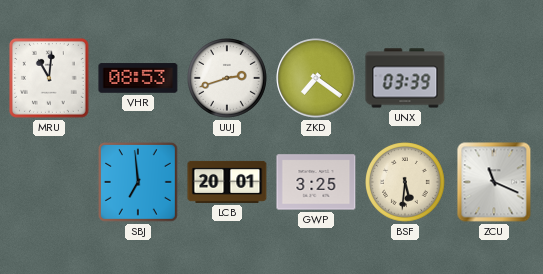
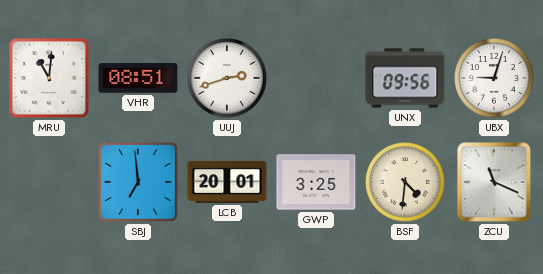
VHR: 08:53 -> 08:51
ZKD: 7:21 -> none
UNX: 03:39 -> 09:56
UBX: none -> 9:03
BSF: 5:31 -> 4:31
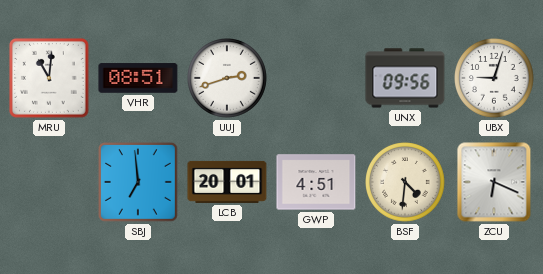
GWP: 3:25 -> 4:51
ZCU: 11:19 -> 6:19
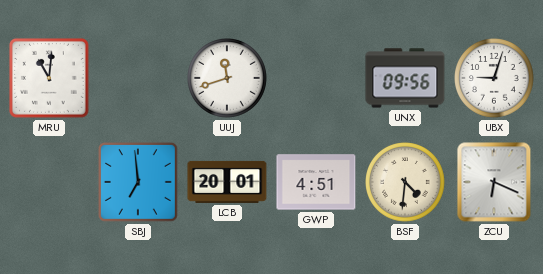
VHR: 08:51 -> none
UUJ: 2:42 -> 11:42
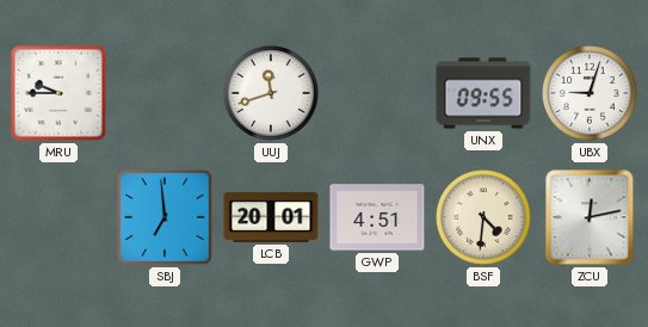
MRU: 11:01 -> 9:45
UNX: 09:56 -> 09:55
ZCU: 6:19 -> 12:13
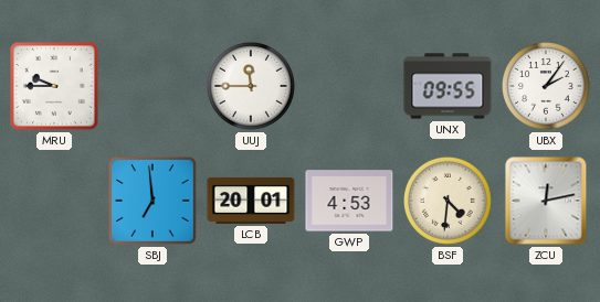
UUJ: 11:42 -> 11:45
UBX: 9:03 -> 2:06
GWP: 4:51 -> 4:53
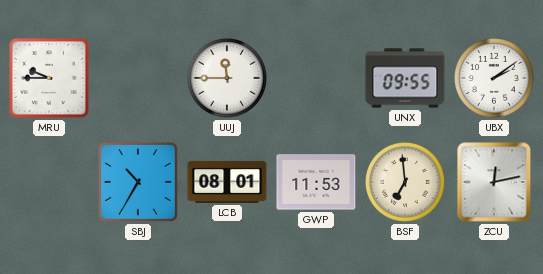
UBX: 2:06 -> 2:09
SBJ: 6:59 -> 10:35
LCB: 20:01 -> 08:01
GWP: 4:53 -> 11:53
BSF: 4:31 -> 6:59
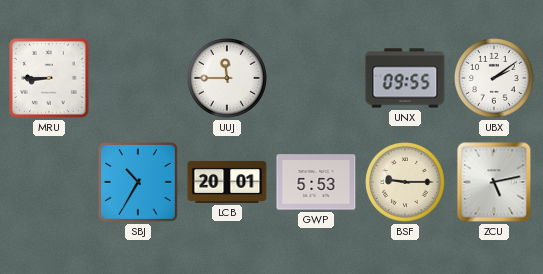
MRU: 9:45 -> 8:45
LCB: 08:01 -> 20:01
GWP: 11:53 -> 5:53
BSF: 6:59 -> 9:15
ZCU: 12:13 -> 5:13
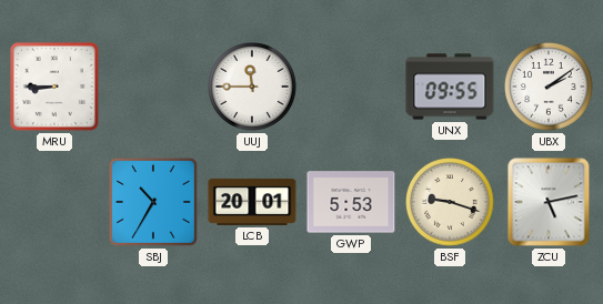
BSF: 9:15 -> 9:18
